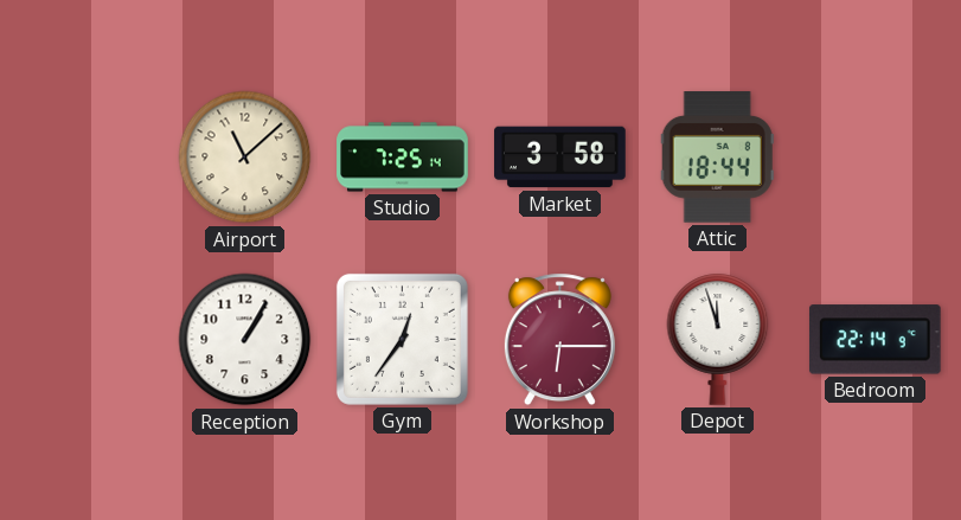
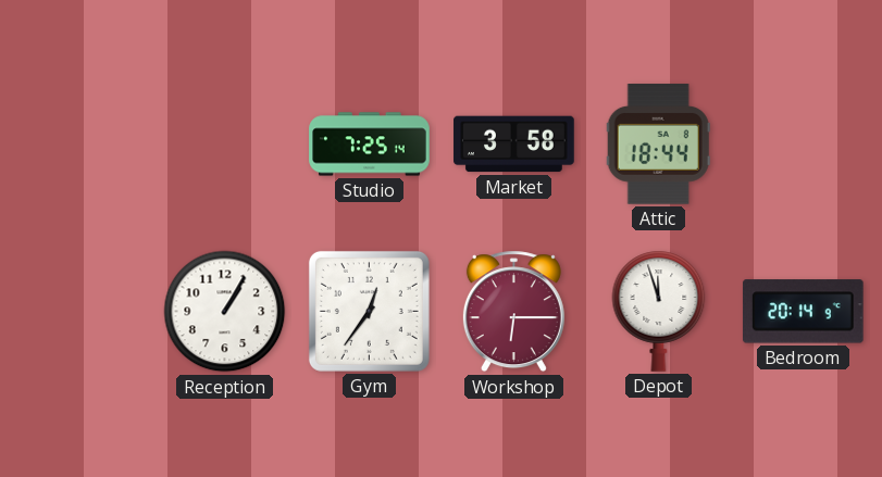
Airport: 11:08 -> none
Bedroom: 22:14 -> 20:14
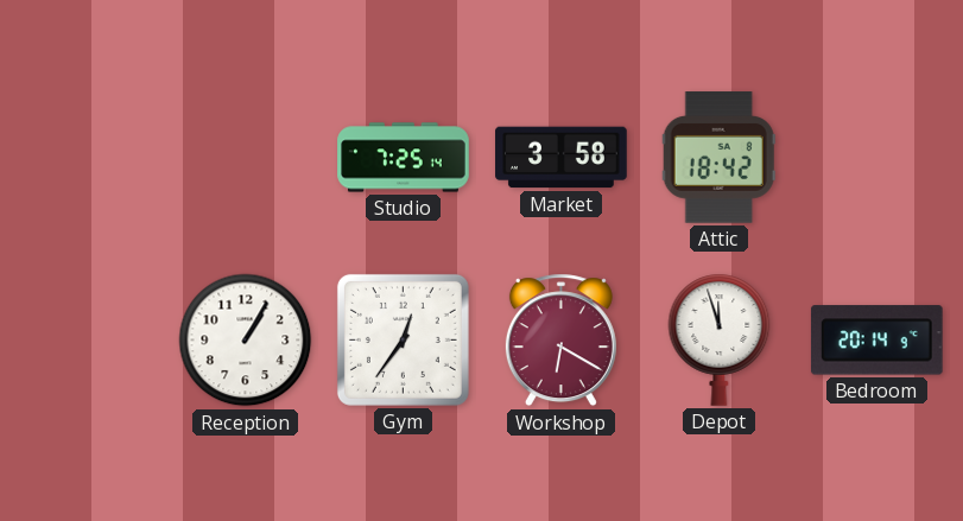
Attic: 18:44 -> 18:42
Workshop: 6:15 -> 6:20
